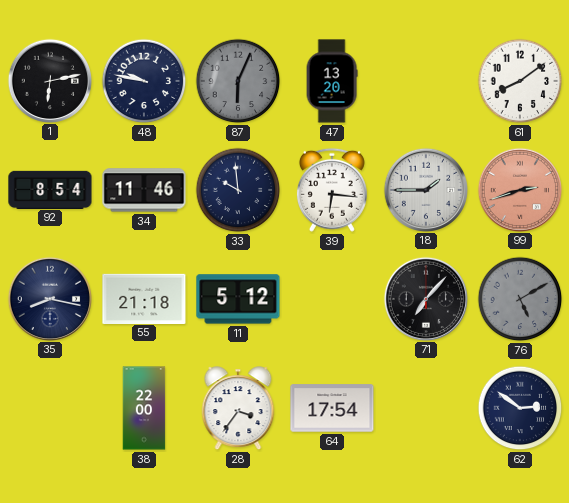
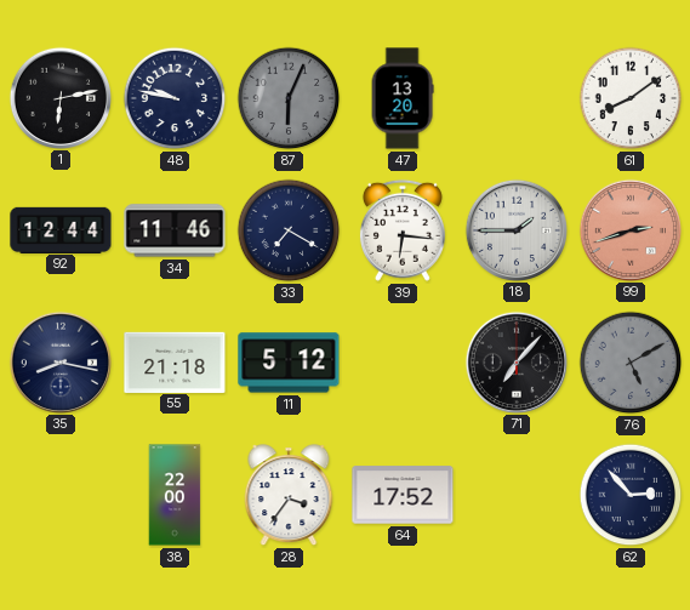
92: 8:54 -> 12:44
33: 9:59 -> 7:20
64: 17:54 -> 17:52
62: 2:51 -> 2:53
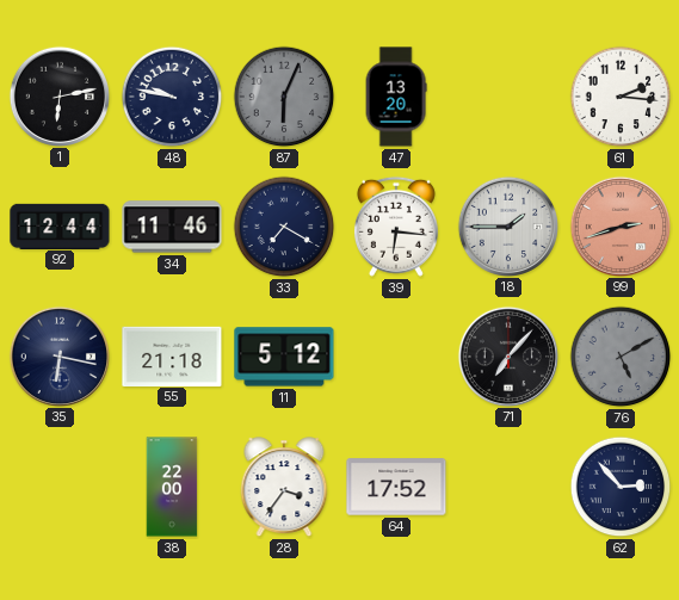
61: 8:09 -> 2:16
35: 8:17 -> 6:17
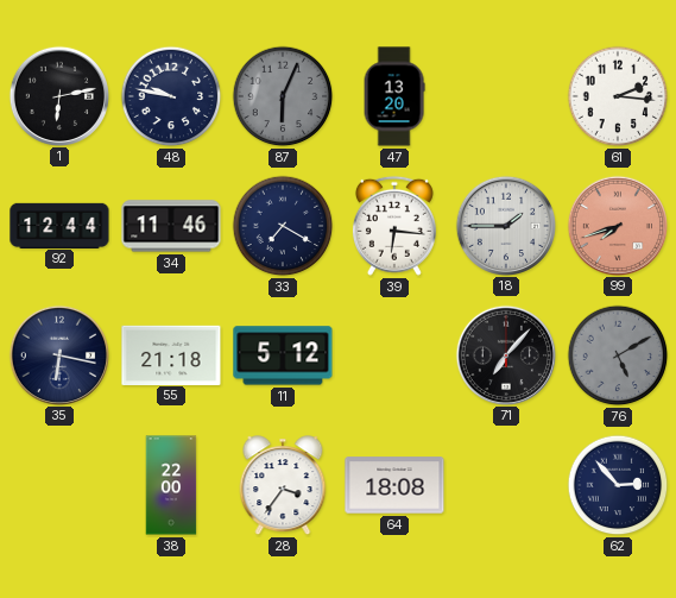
99: 2:42 -> 7:42
64: 17:52 -> 18:08
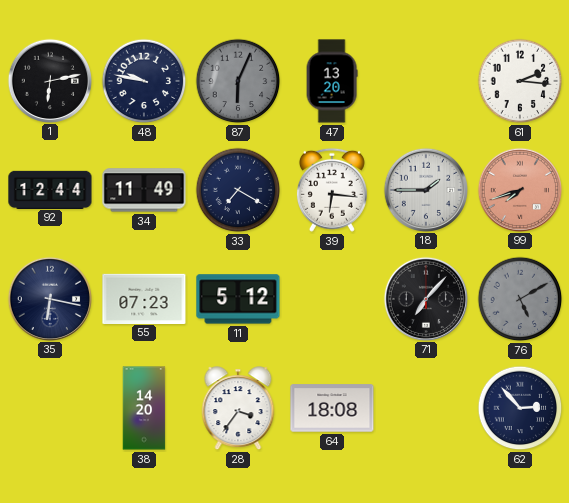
34: 11:46 -> 11:49
55: 21:18 -> 07:23
38: 22:00 -> 14:20
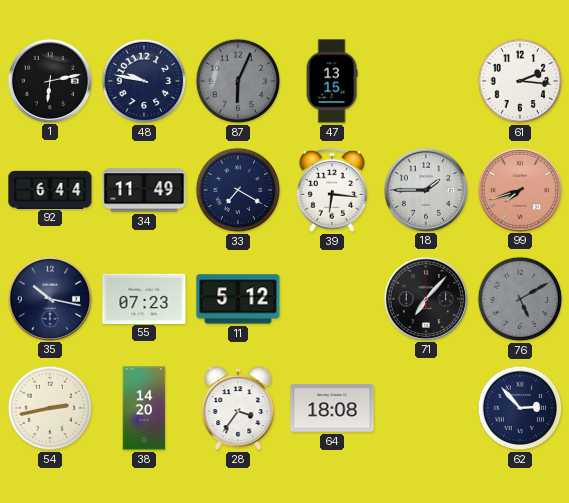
47: 13:20 -> 13:15
92: 12:44 -> 6:44
35: 6:17 -> 10:17
54: none -> 2:43
